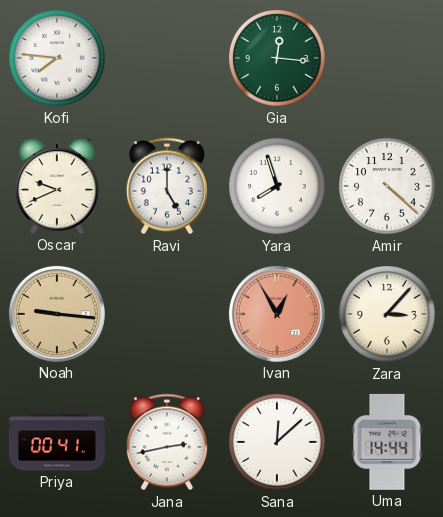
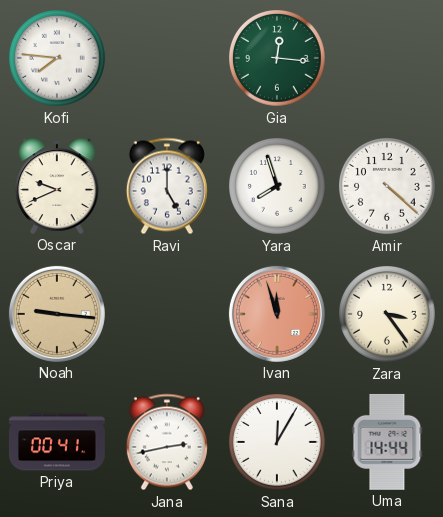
Ivan: 12:55 -> 11:57
Zara: 3:07 -> 3:24
Sana: 12:08 -> 12:05
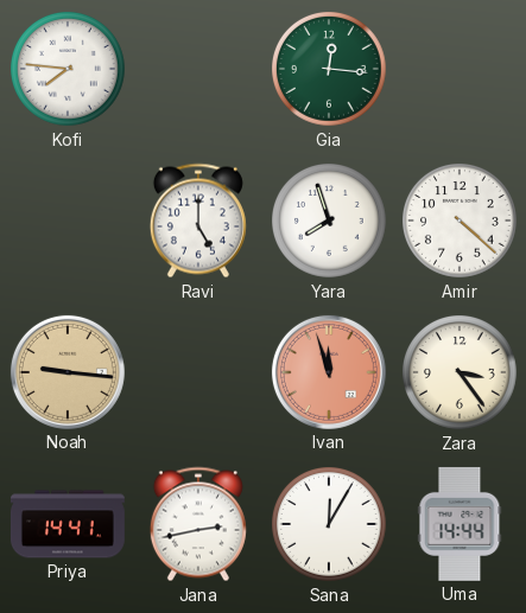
Oscar: 9:41 -> none
Priya: 00:41 -> 14:41
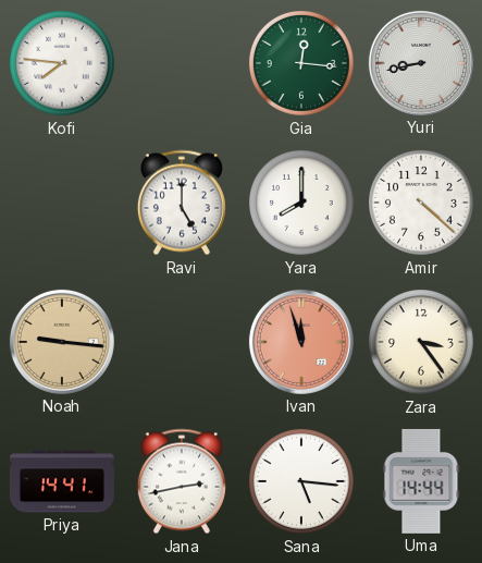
Yuri: none -> 8:43
Yara: 7:57 -> 8:00
Sana: 12:05 -> 5:16
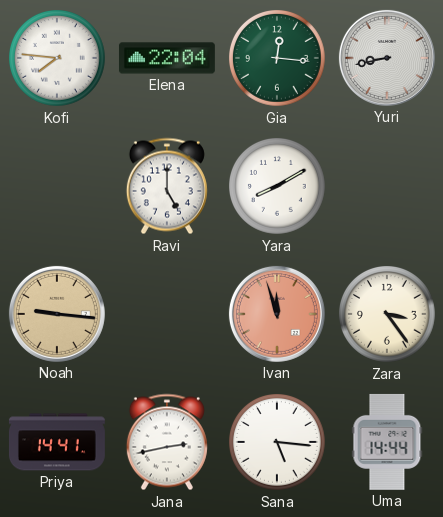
Elena: none -> 22:04
Yara: 8:00 -> 8:10
Amir: 4:22 -> none
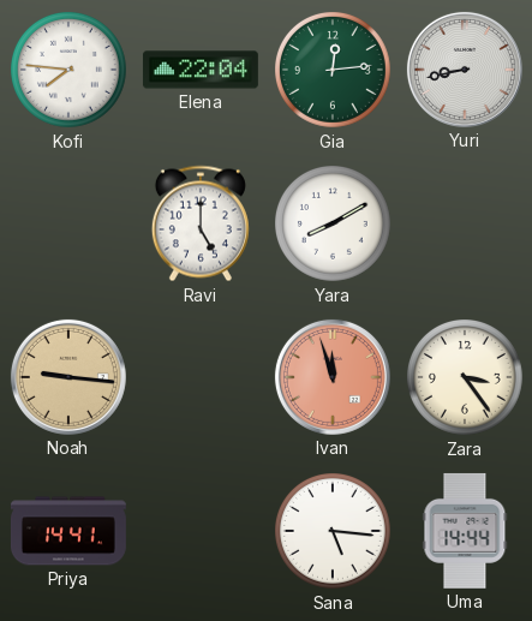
Gia: 12:16 -> 12:14
Jana: 2:43 -> none
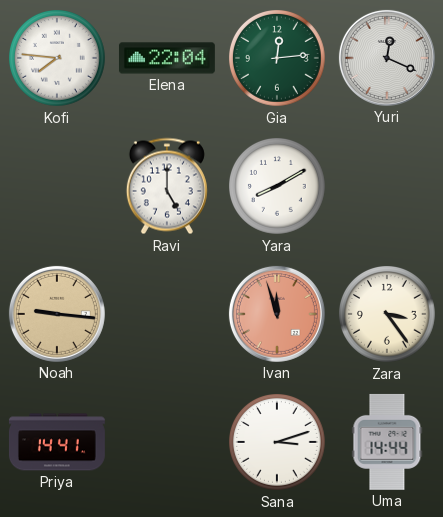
Yuri: 8:43 -> 12:19
Sana: 5:16 -> 3:12
